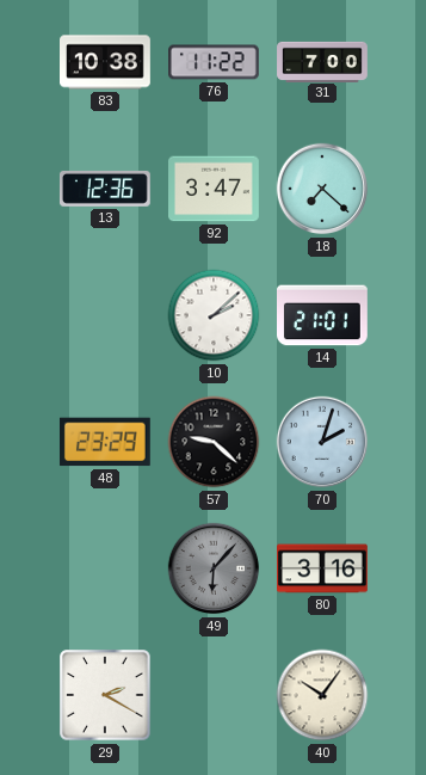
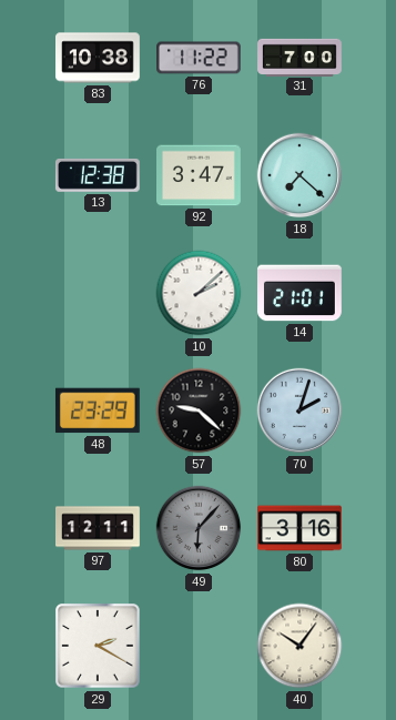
13: 12:36 -> 12:38
97: none -> 12:11
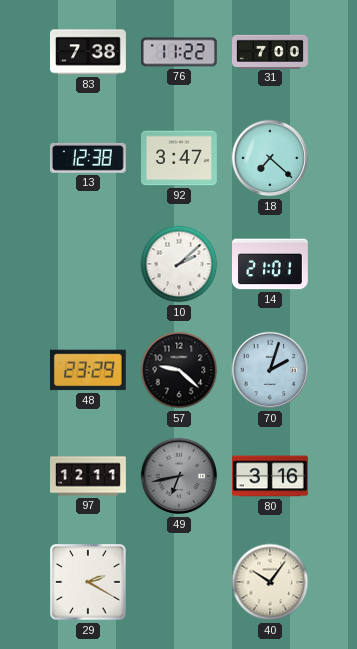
83: 10:38 -> 7:38
49: 6:07 -> 6:43
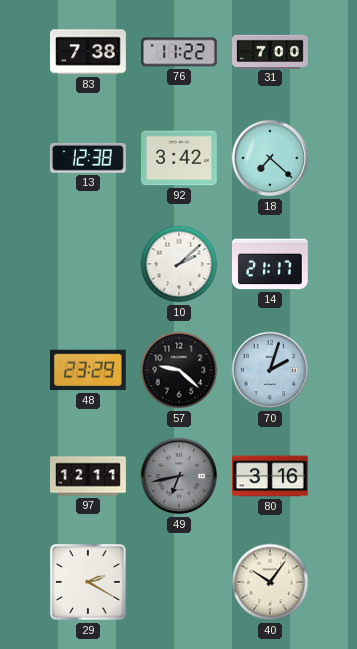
92: 3:47 -> 3:42
14: 21:01 -> 21:17
